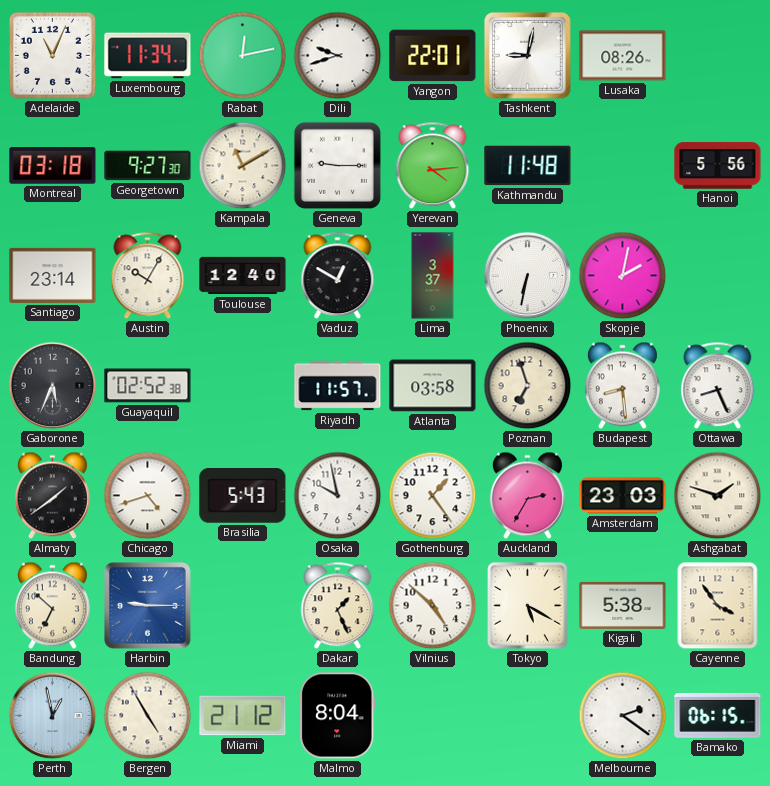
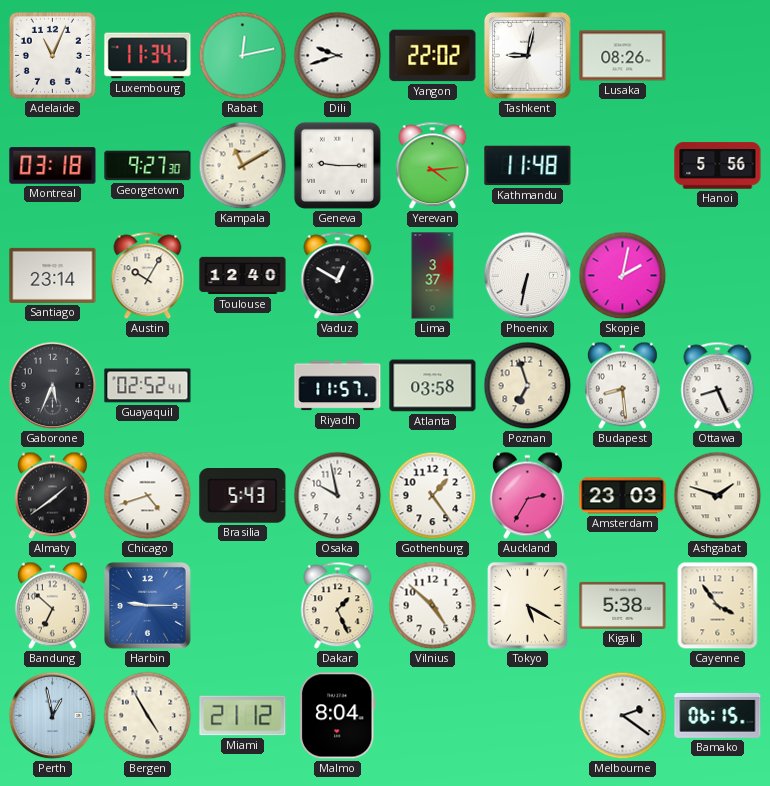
Yangon: 22:01 -> 22:02
Guayaquil: 02:52:38 -> 02:52:41
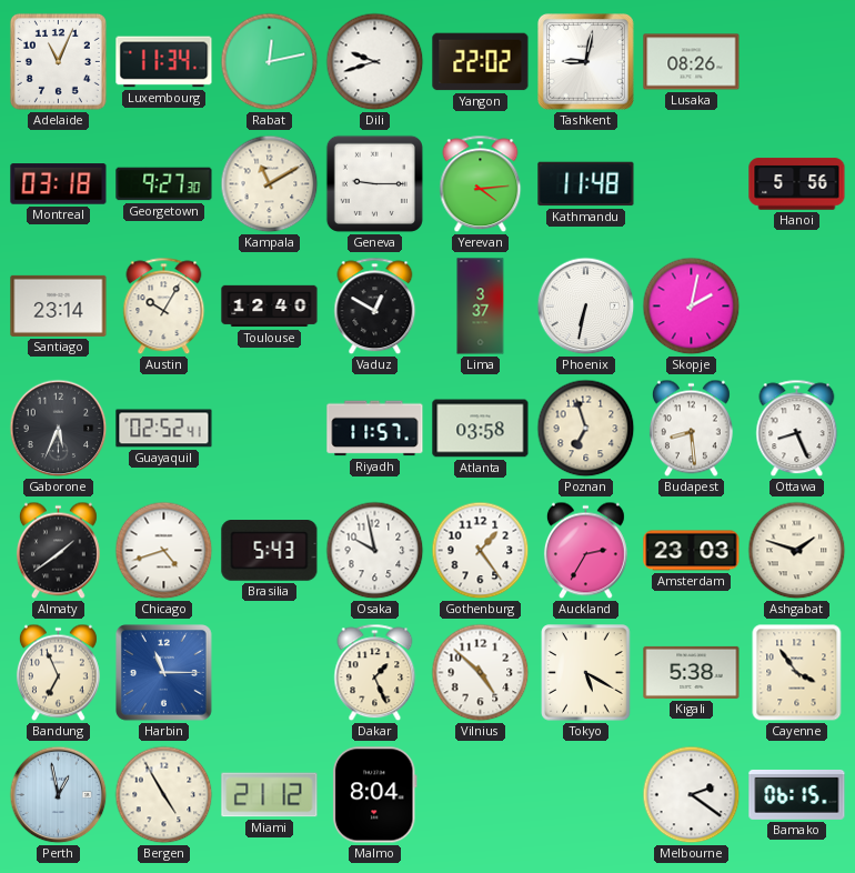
Bandung: 6:52 -> 6:56
Harbin: 9:15 -> 11:15
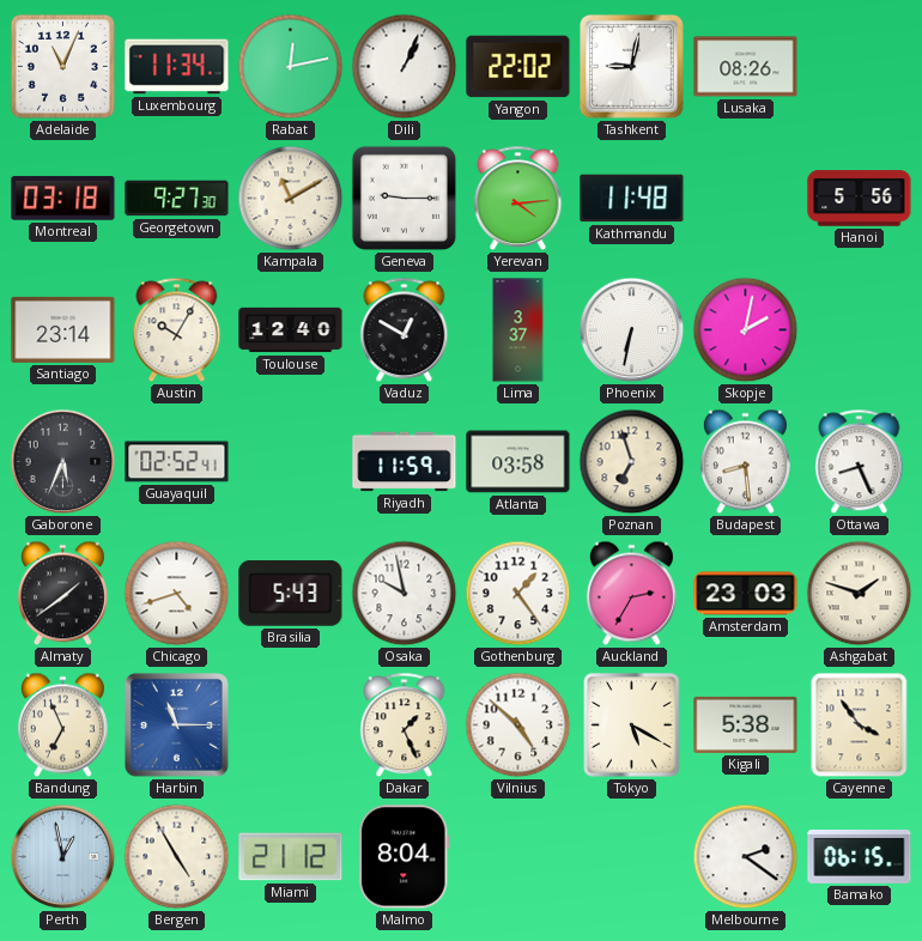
Dili: 9:42 -> 1:04
Riyadh: 11:57 -> 11:59
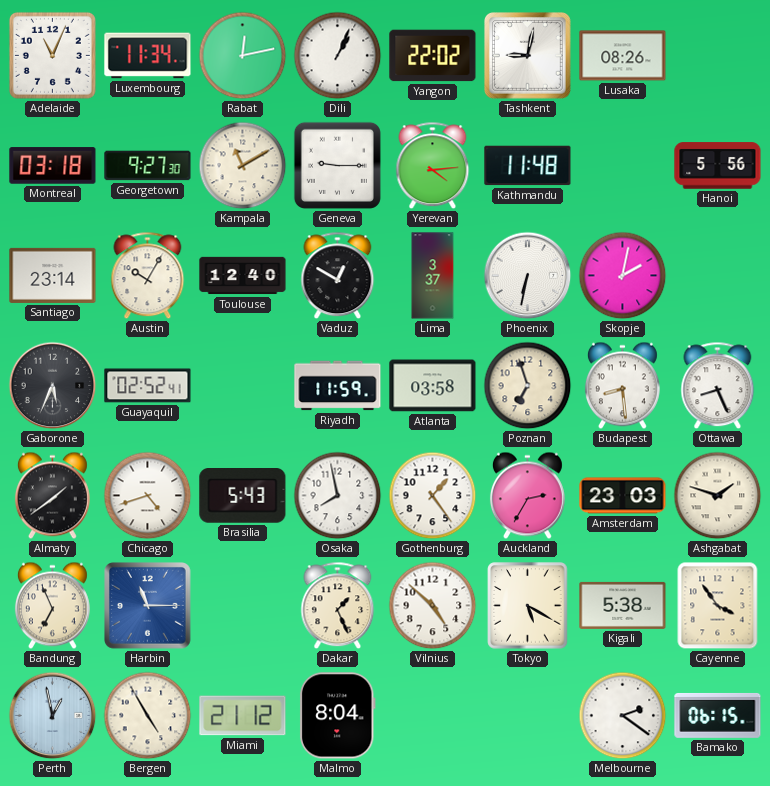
Osaka: 9:58 -> 7:58
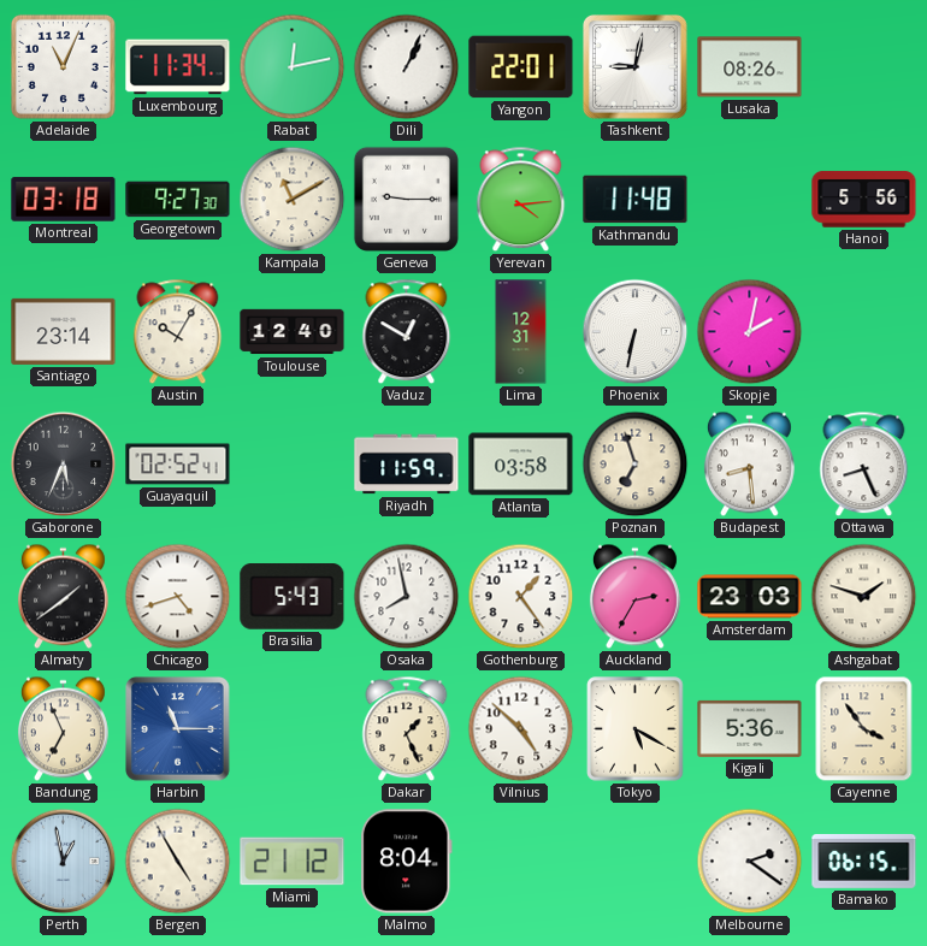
Yangon: 22:02 -> 22:01
Lima: 3:37 -> 12:31
Kigali: 5:38 -> 5:36
